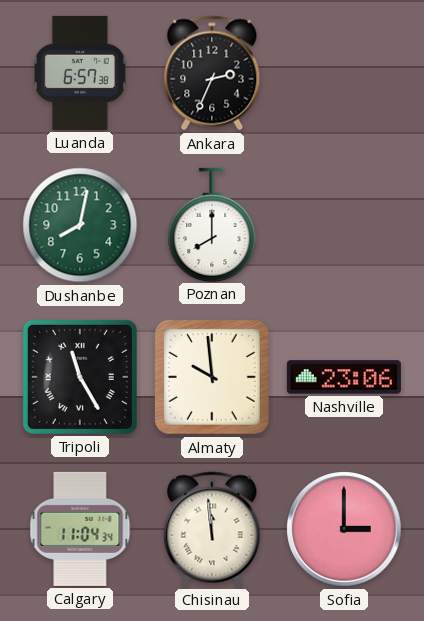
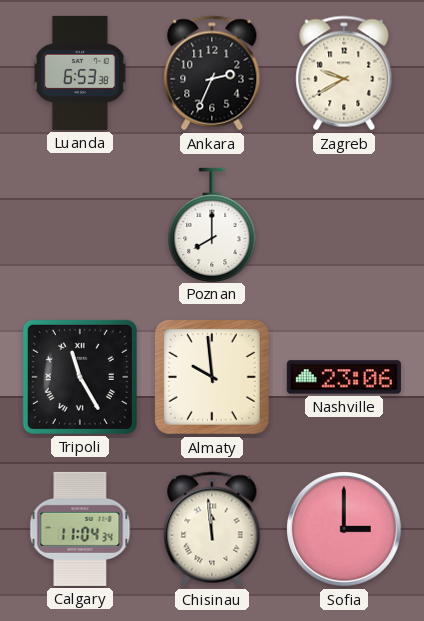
Luanda: 6:57 -> 6:53
Zagreb: none -> 9:40
Dushanbe: 8:02 -> none
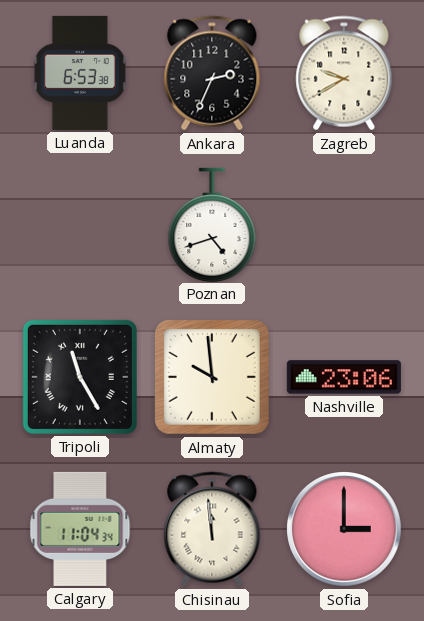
Poznan: 8:00 -> 4:42
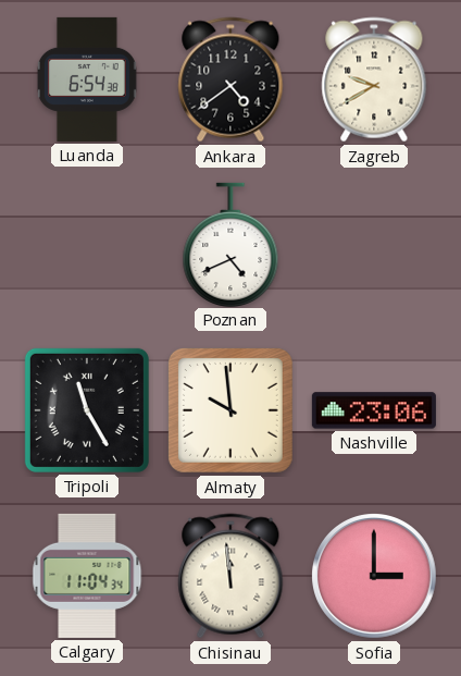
Luanda: 6:53 -> 6:54
Ankara: 2:34 -> 4:39
Poznan: 4:42 -> 4:41
